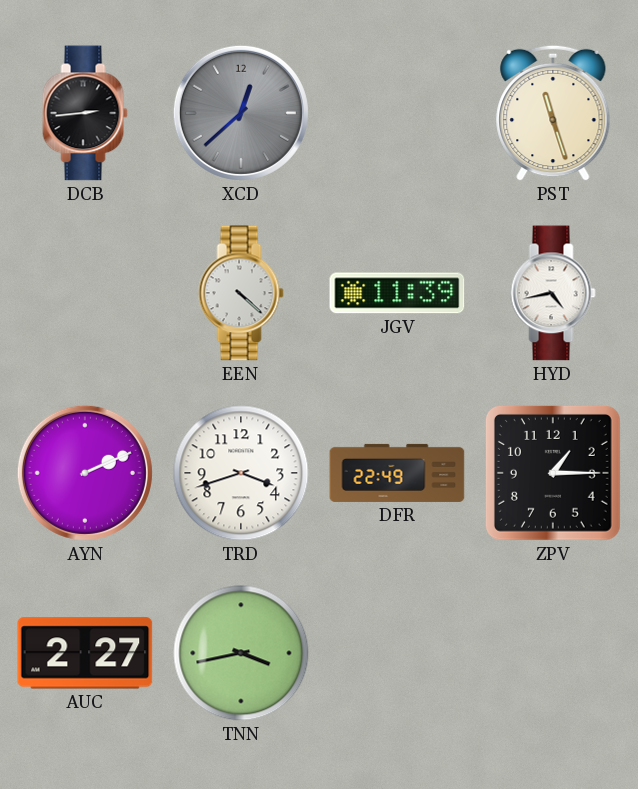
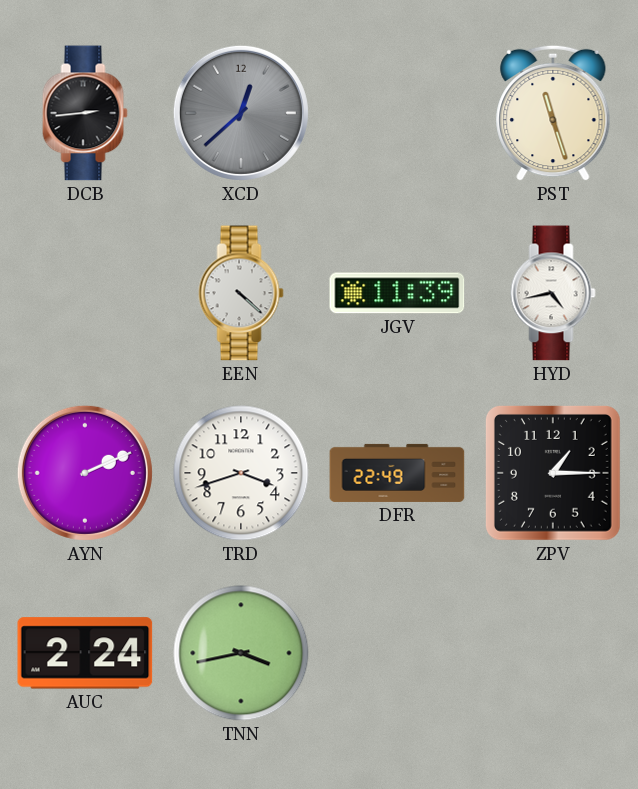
AUC: 2:27 -> 2:24
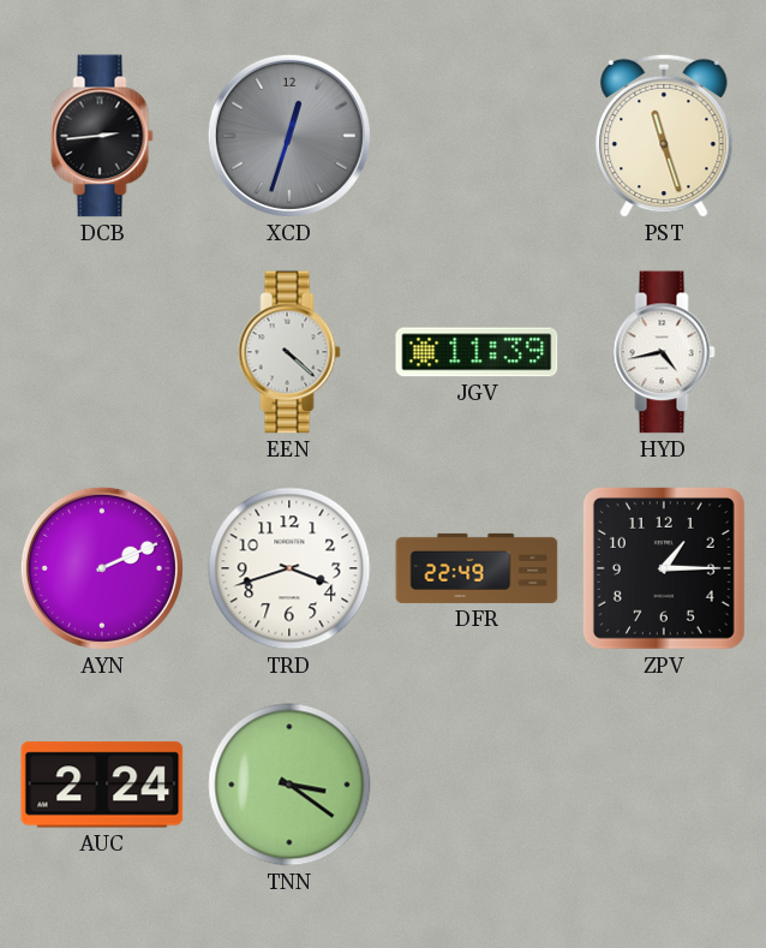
XCD: 12:38 -> 12:33
TNN: 3:43 -> 3:21
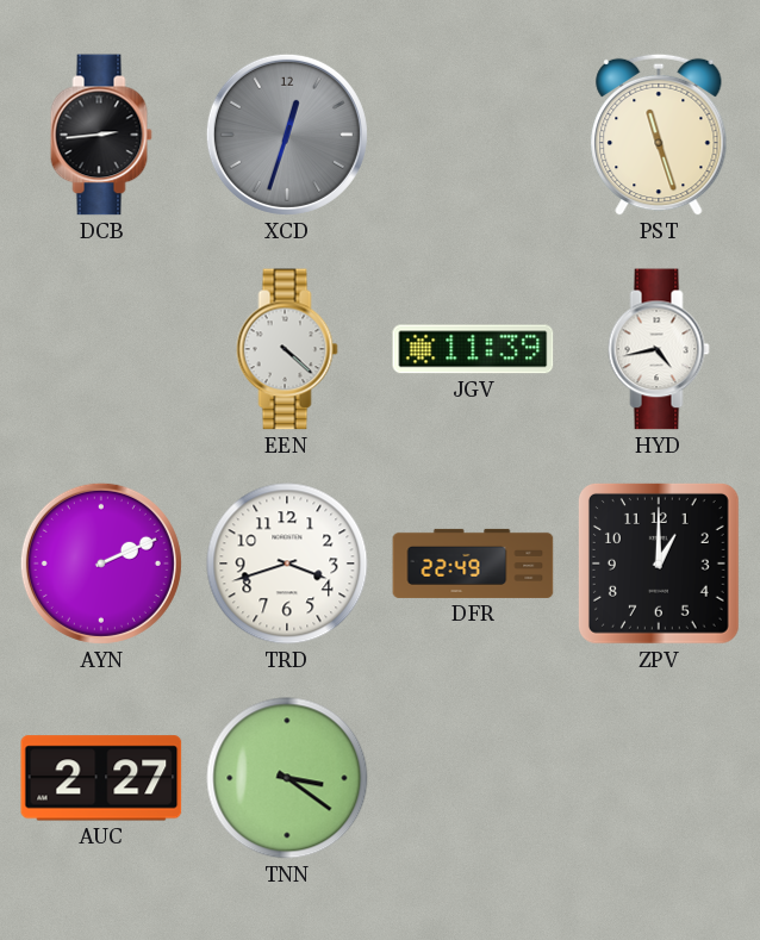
ZPV: 1:15 -> 1:00
AUC: 2:24 -> 2:27
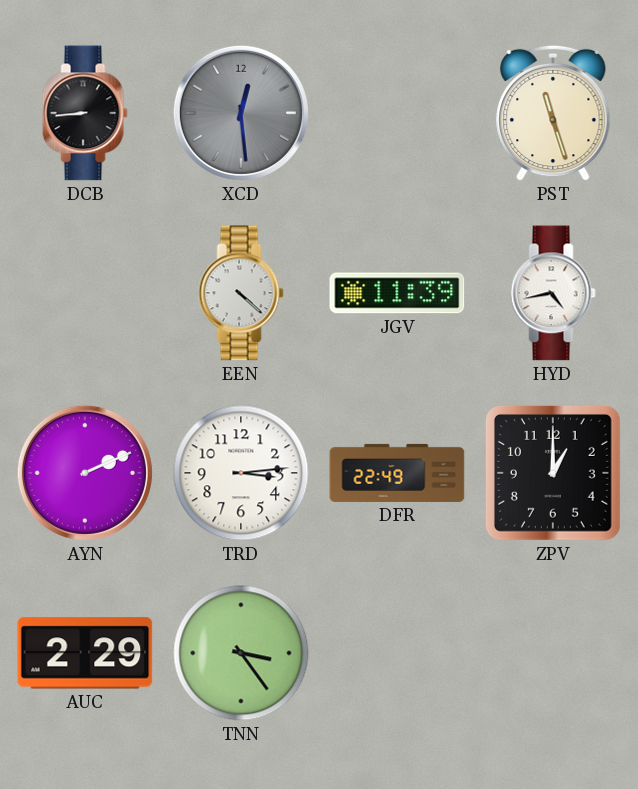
DCB: 2:44 -> 8:44
XCD: 12:33 -> 12:29
TRD: 3:42 -> 3:14
AUC: 2:27 -> 2:29
TNN: 3:21 -> 3:24
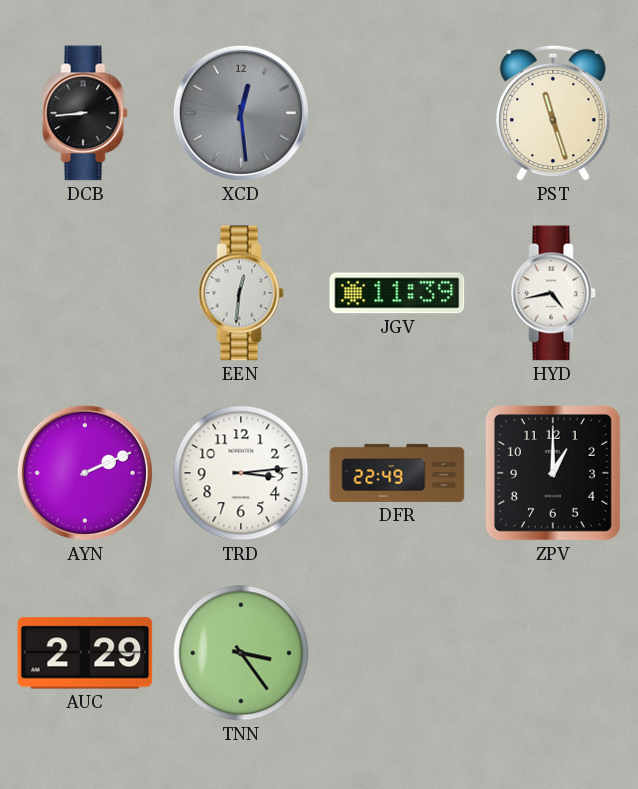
EEN: 4:22 -> 12:31
